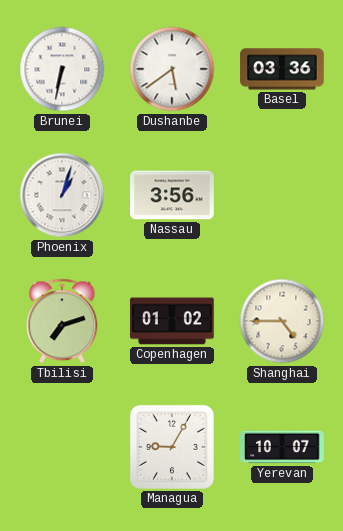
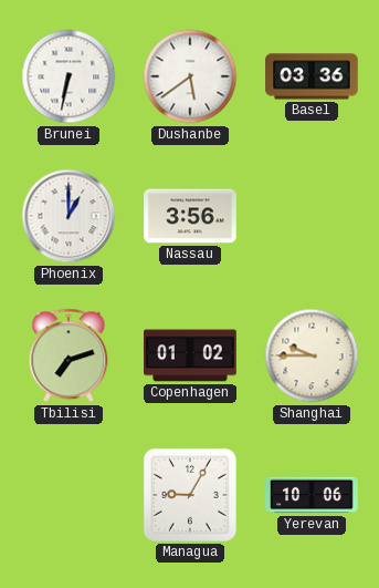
Phoenix: 1:03 -> 1:00
Shanghai: 4:45 -> 9:45
Yerevan: 10:07 -> 10:06
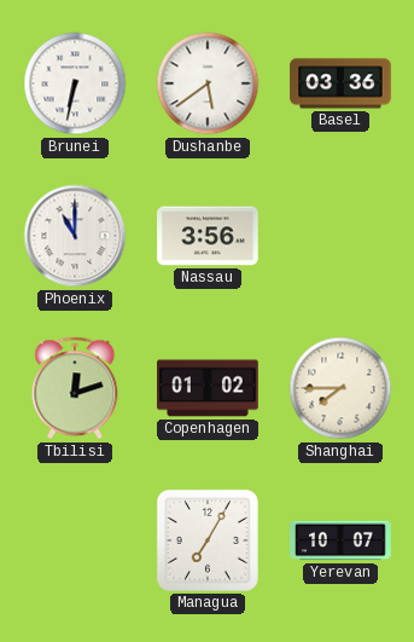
Phoenix: 1:00 -> 11:00
Tbilisi: 7:12 -> 12:12
Shanghai: 9:45 -> 7:45
Managua: 9:05 -> 7:05
Yerevan: 10:06 -> 10:07
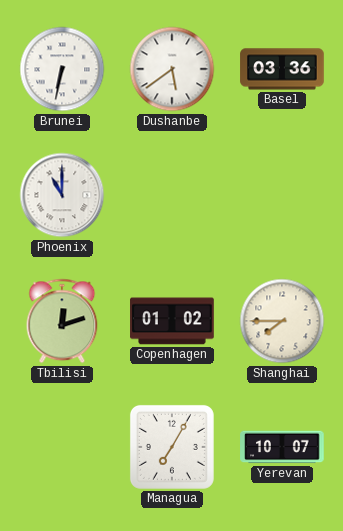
Nassau: 3:56 -> none
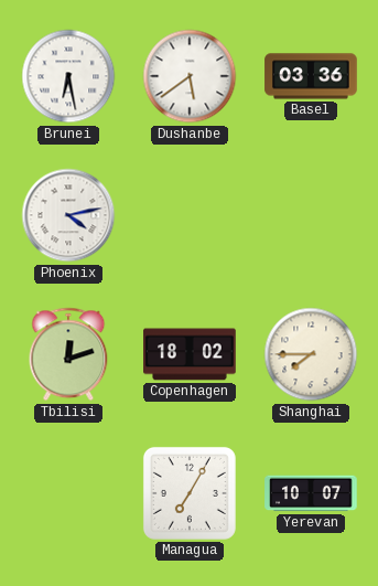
Brunei: 6:32 -> 6:28
Phoenix: 11:00 -> 4:13
Copenhagen: 01:02 -> 18:02
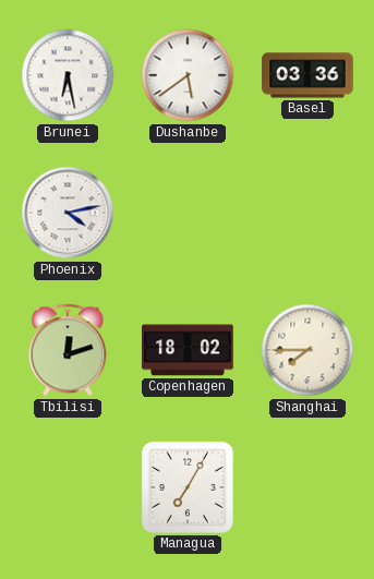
Yerevan: 10:07 -> none
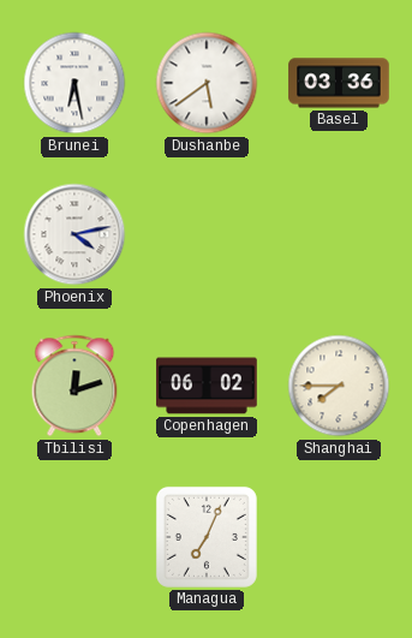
Copenhagen: 18:02 -> 06:02
Managua: 7:05 -> 7:04
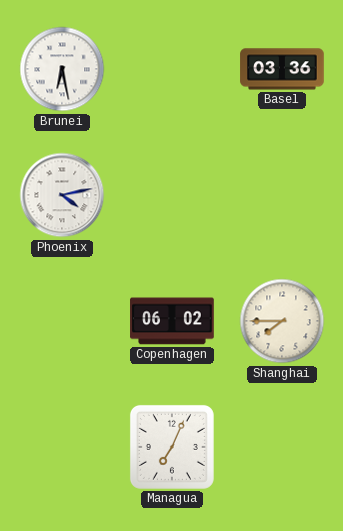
Dushanbe: 5:39 -> none
Tbilisi: 12:12 -> none
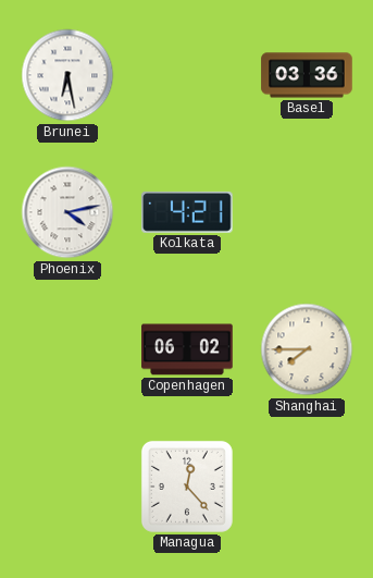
Kolkata: none -> 4:21
Managua: 7:04 -> 12:23
